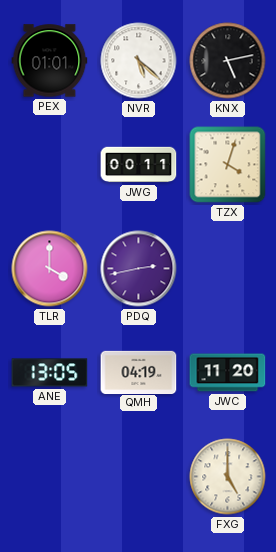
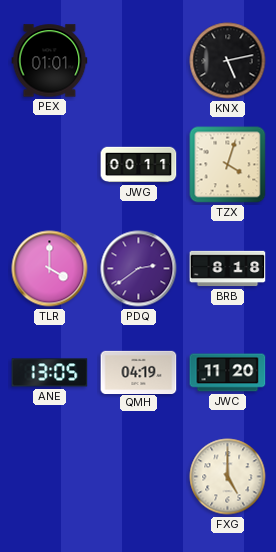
NVR: 5:22 -> none
PDQ: 2:43 -> 2:39
BRB: none -> 8:18
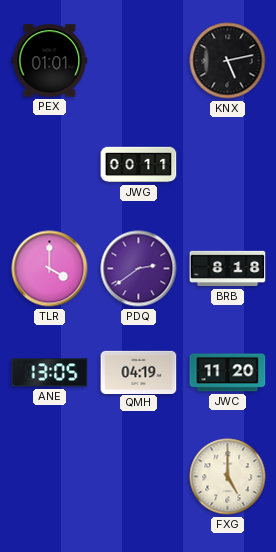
TZX: 4:03 -> none
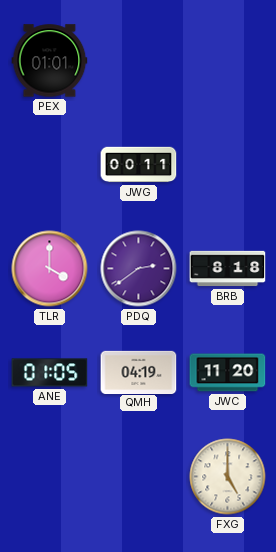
KNX: 5:13 -> none
ANE: 13:05 -> 01:05
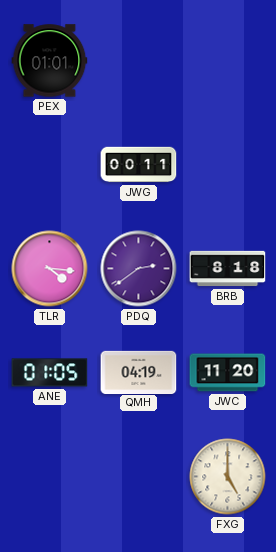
TLR: 4:00 -> 4:16
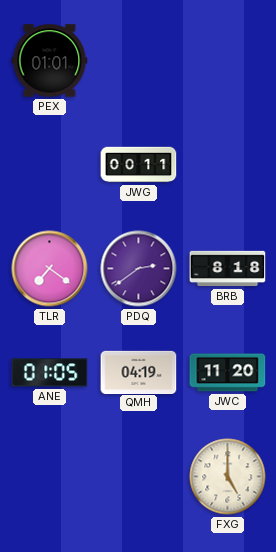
TLR: 4:16 -> 7:21
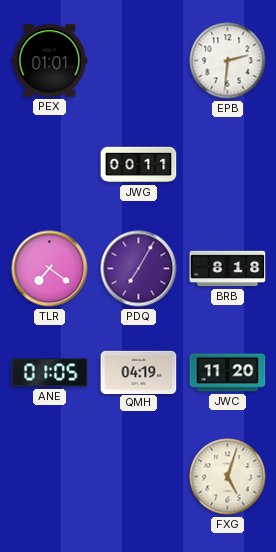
EPB: none -> 2:31
PDQ: 2:39 -> 7:05
FXG: 5:00 -> 5:03
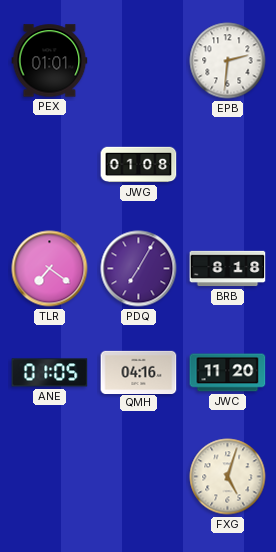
JWG: 00:11 -> 01:08
QMH: 04:19 -> 04:16
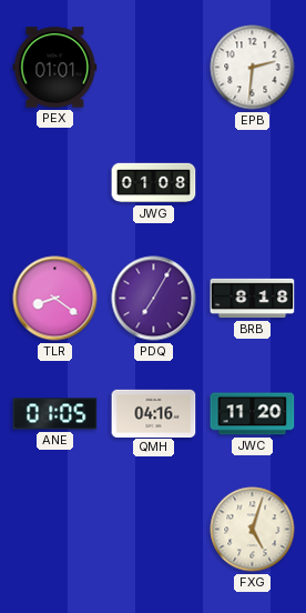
TLR: 7:21 -> 8:21
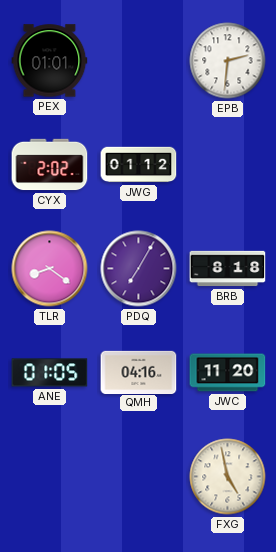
CYX: none -> 2:02
JWG: 01:08 -> 01:12
FXG: 5:03 -> 4:58
